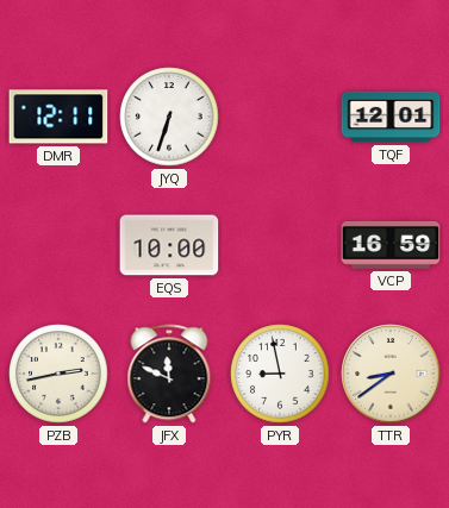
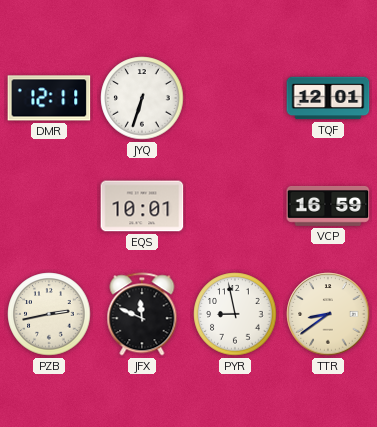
EQS: 10:00 -> 10:01
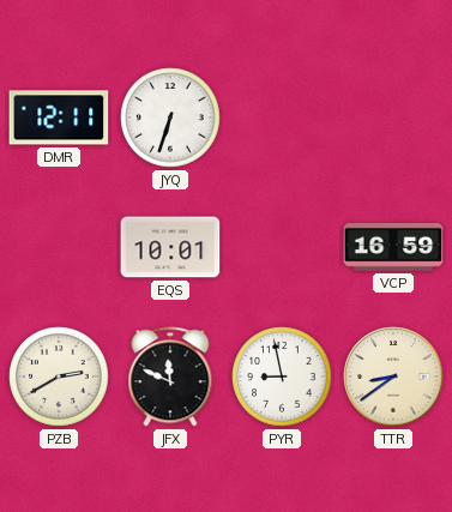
TQF: 12:01 -> none
PZB: 2:43 -> 2:40
